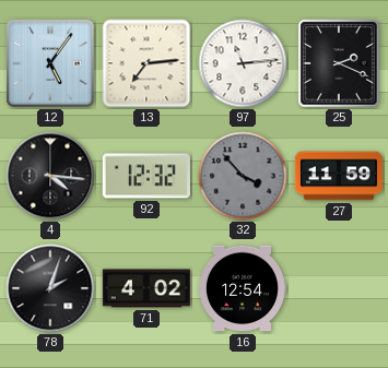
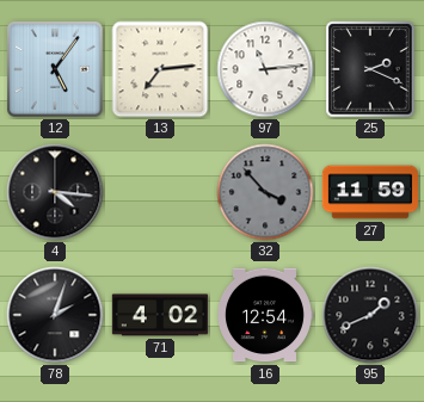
92: 12:32 -> none
95: none -> 1:41
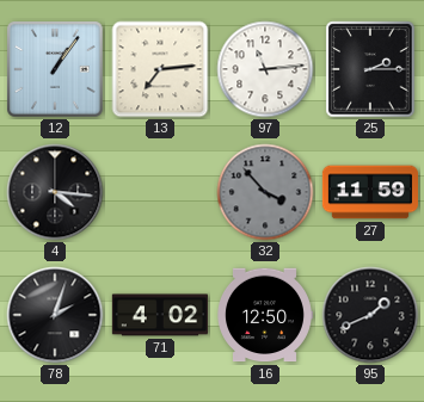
12: 5:06 -> 1:06
25: 2:19 -> 2:15
16: 12:54 -> 12:50
